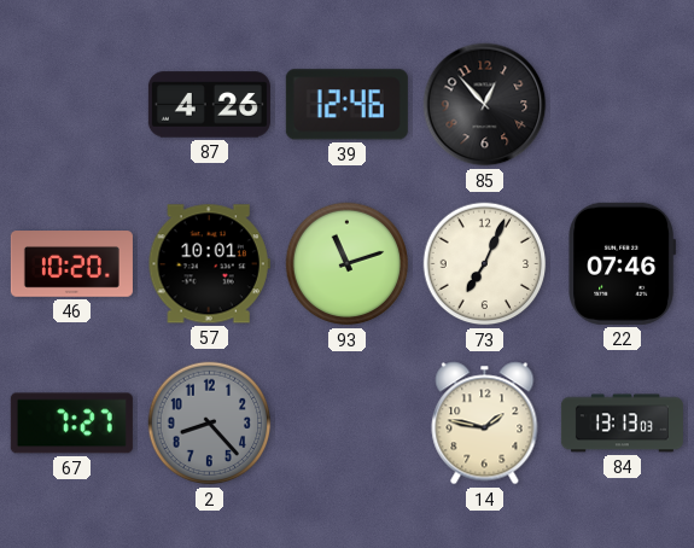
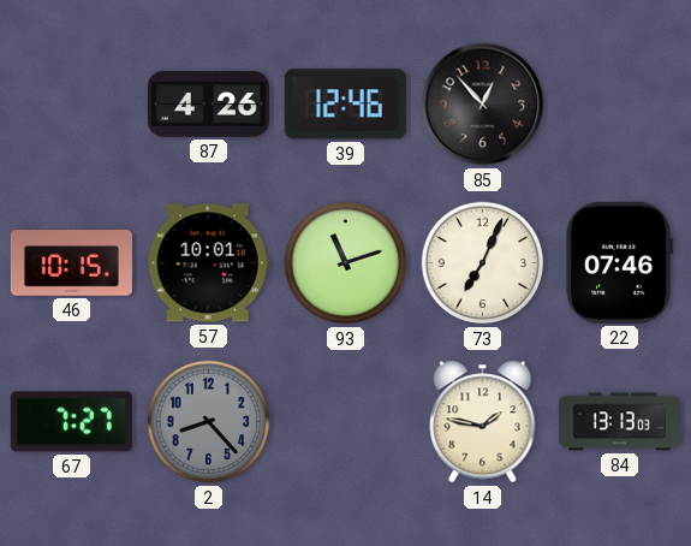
46: 10:20 -> 10:15
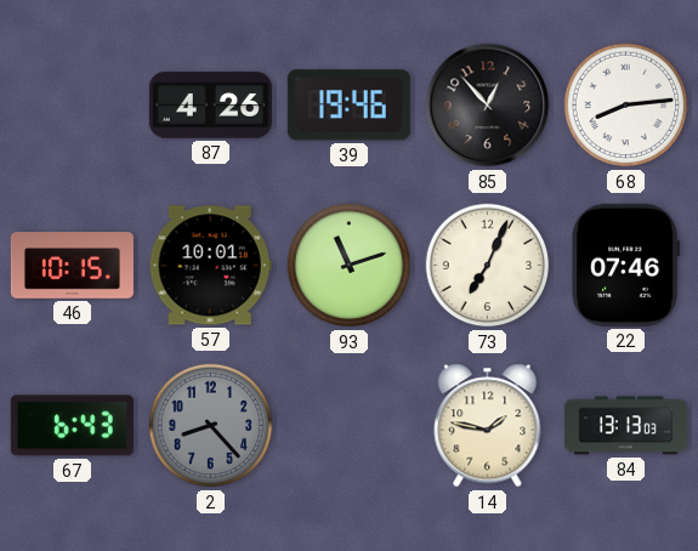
39: 12:46 -> 19:46
68: none -> 8:14
67: 7:27 -> 6:43
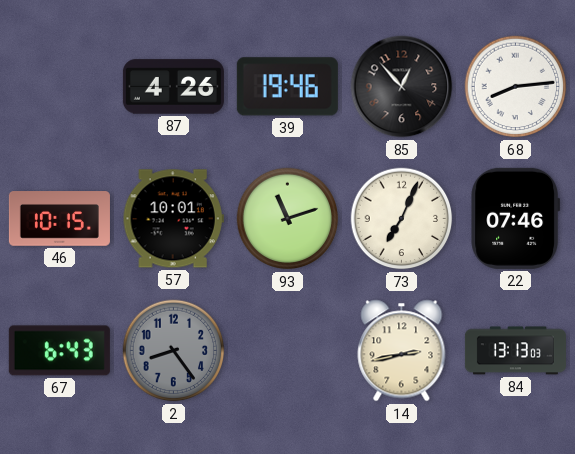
2: 8:23 -> 8:24
14: 1:47 -> 2:43
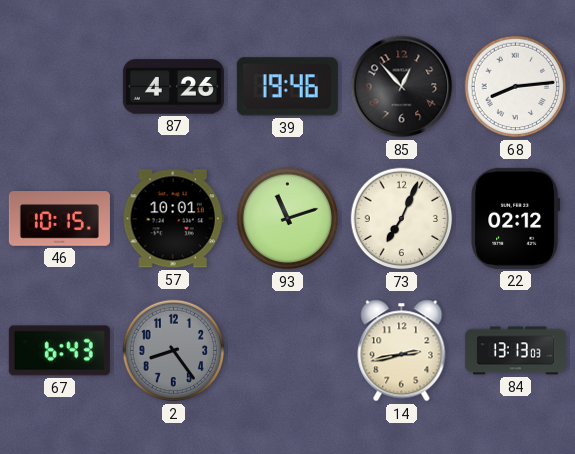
22: 07:46 -> 02:12
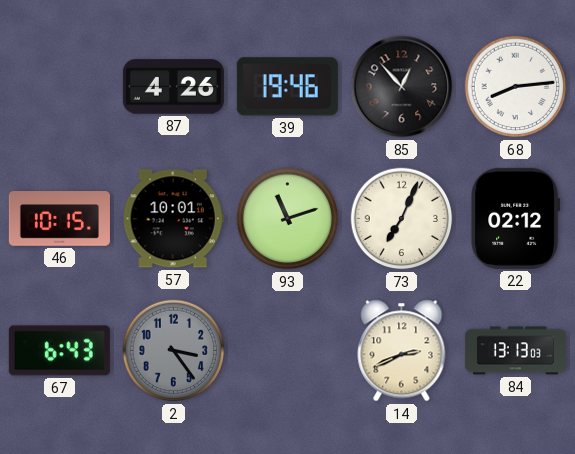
2: 8:24 -> 3:24
14: 2:43 -> 2:41
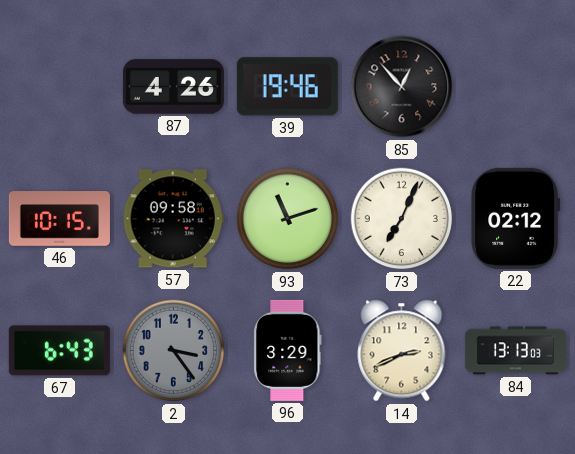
68: 8:14 -> none
57: 10:01 -> 09:58
96: none -> 3:29
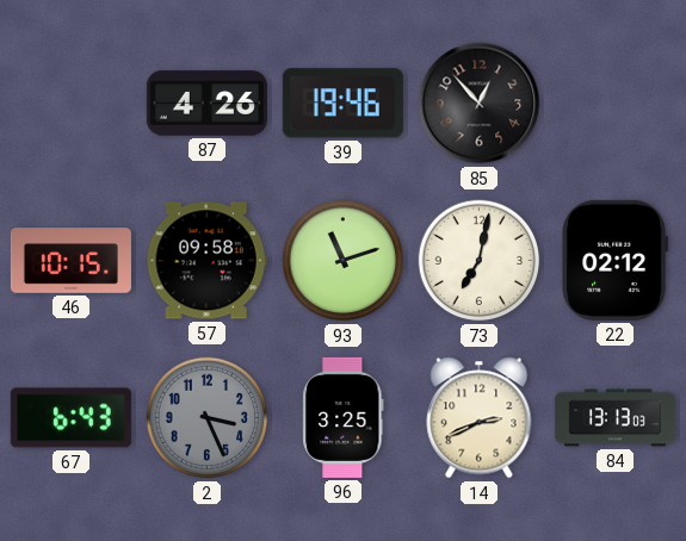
73: 7:04 -> 7:02
2: 3:24 -> 3:26
96: 3:29 -> 3:25
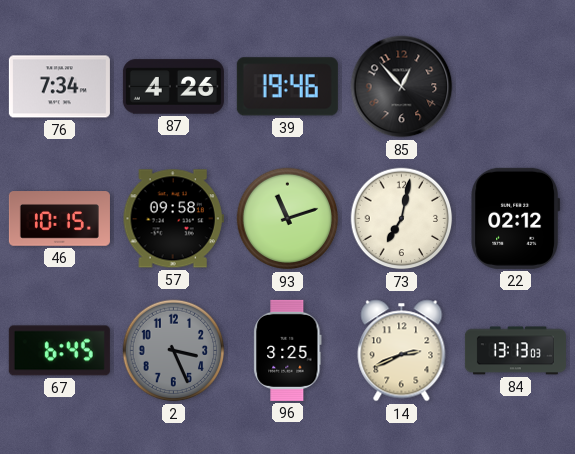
76: none -> 7:34
67: 6:43 -> 6:45
